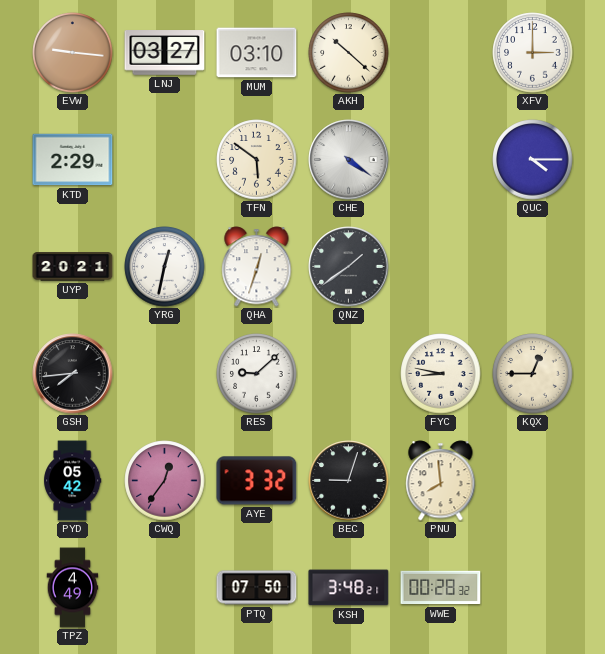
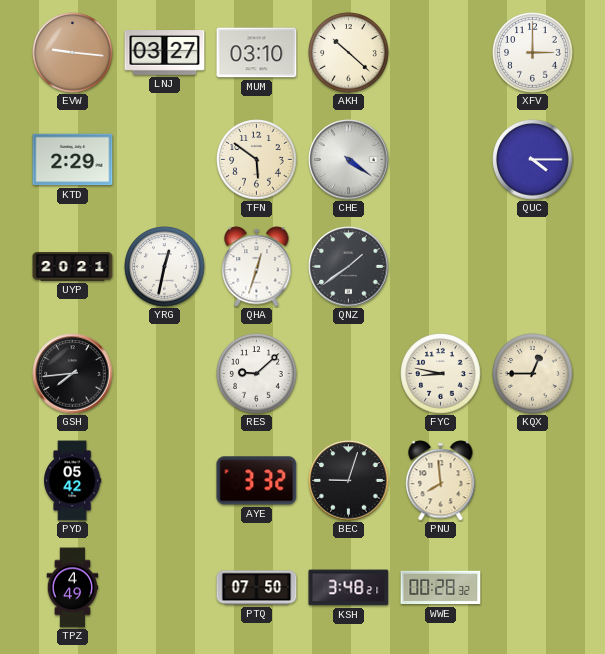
CWQ: 12:36 -> none
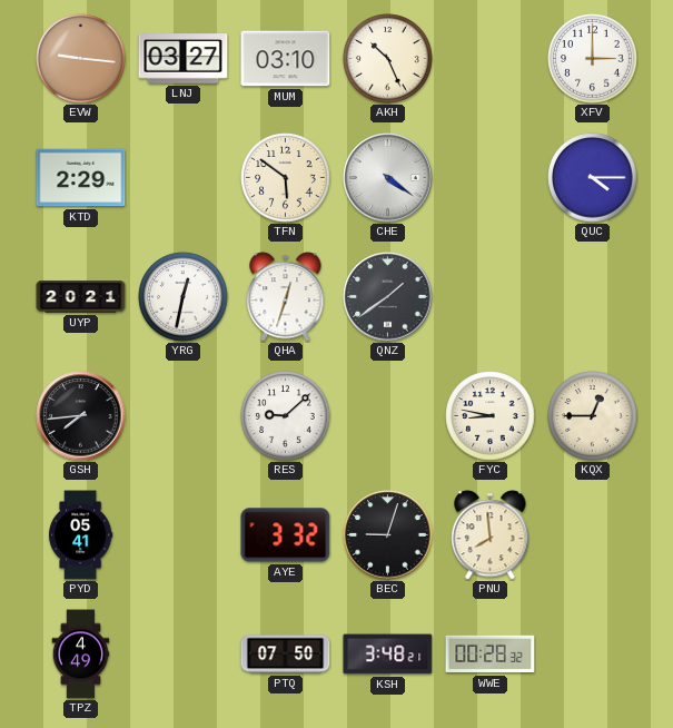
AKH: 10:22 -> 10:26
PYD: 05:42 -> 05:41
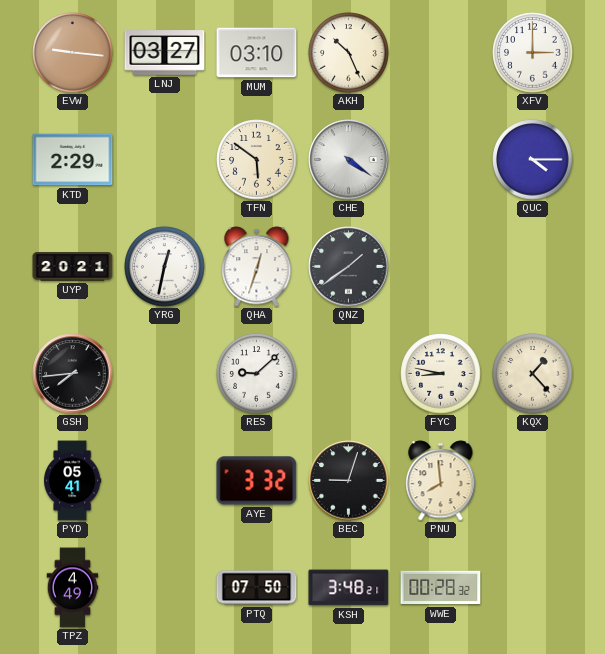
KQX: 12:45 -> 1:23
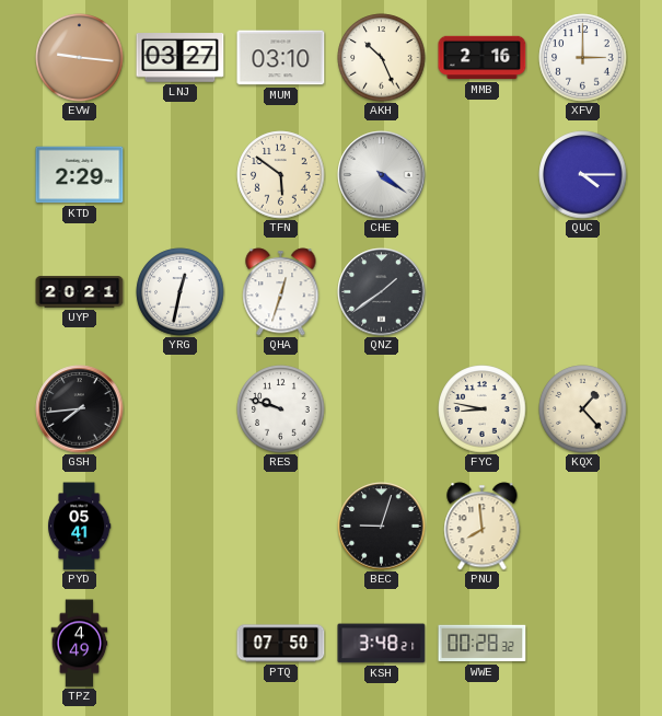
MMB: none -> 2:16
RES: 9:08 -> 9:48
AYE: 3:32 -> none
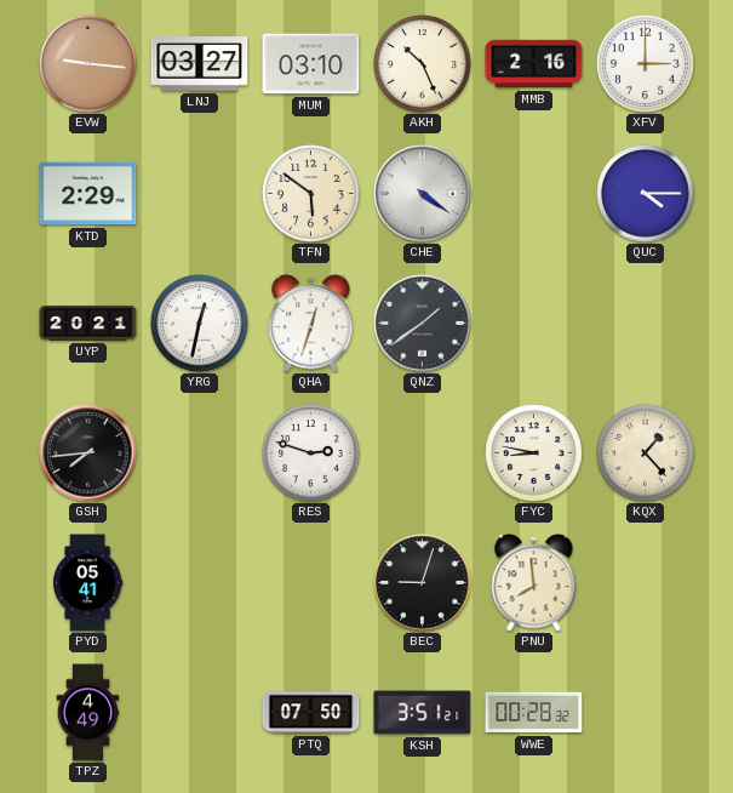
RES: 9:48 -> 2:48
KSH: 3:48 -> 3:51
